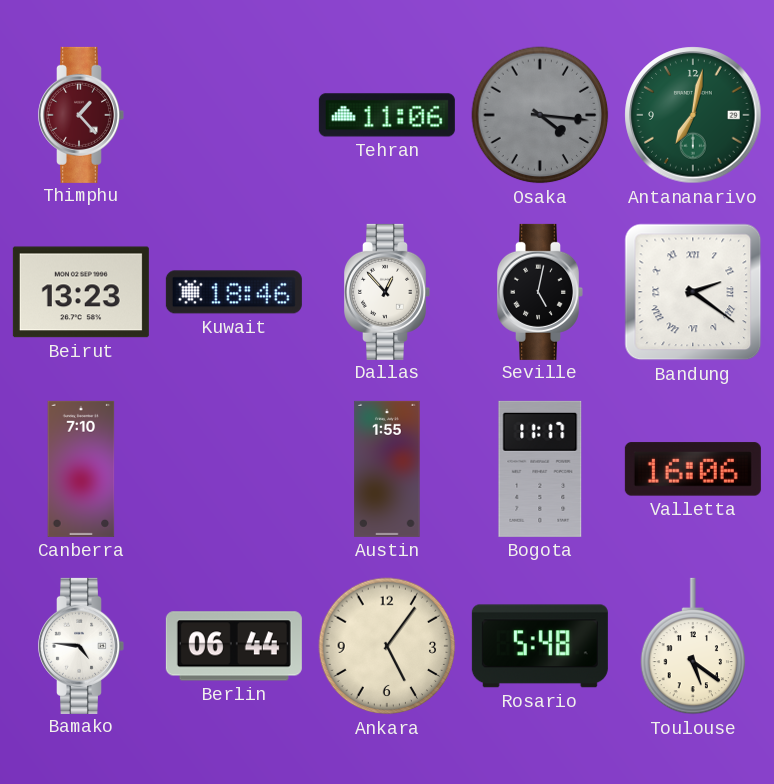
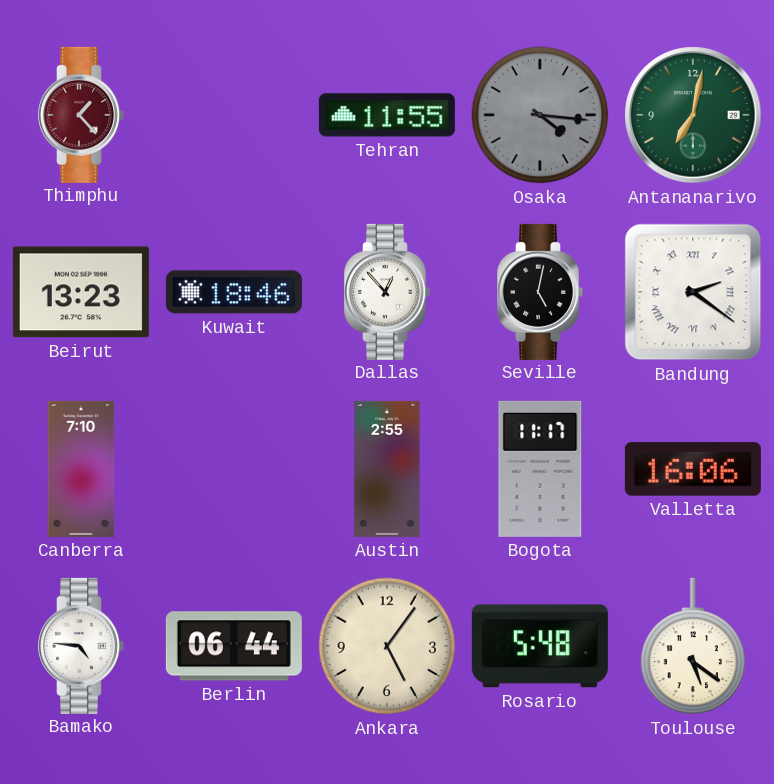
Tehran: 11:06 -> 11:55
Austin: 1:55 -> 2:55
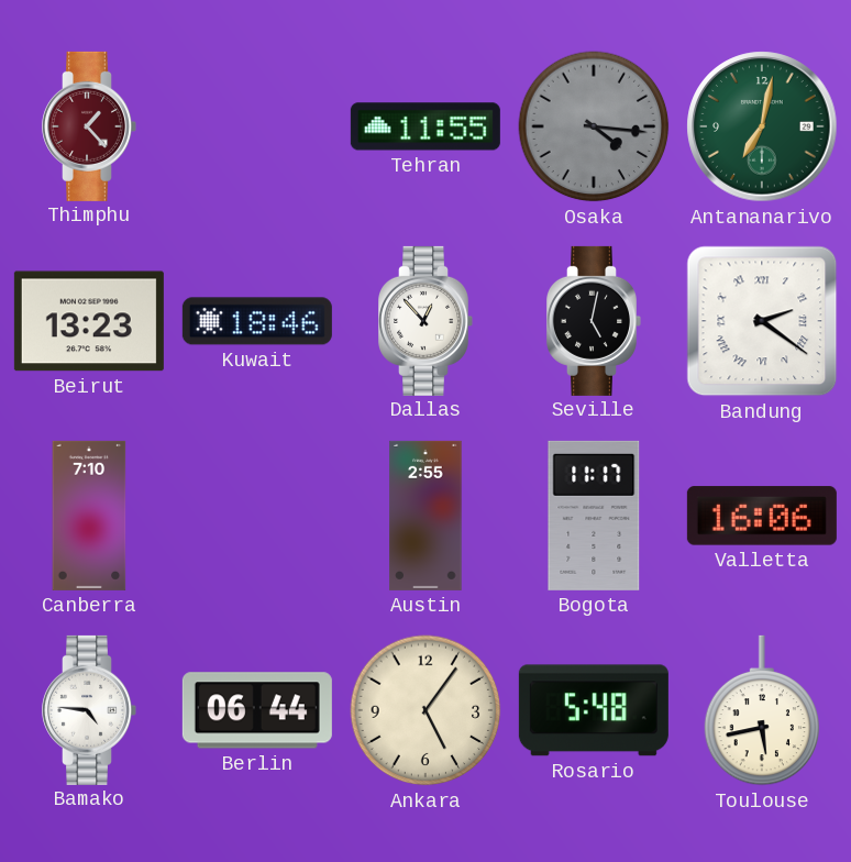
Toulouse: 5:21 -> 5:43
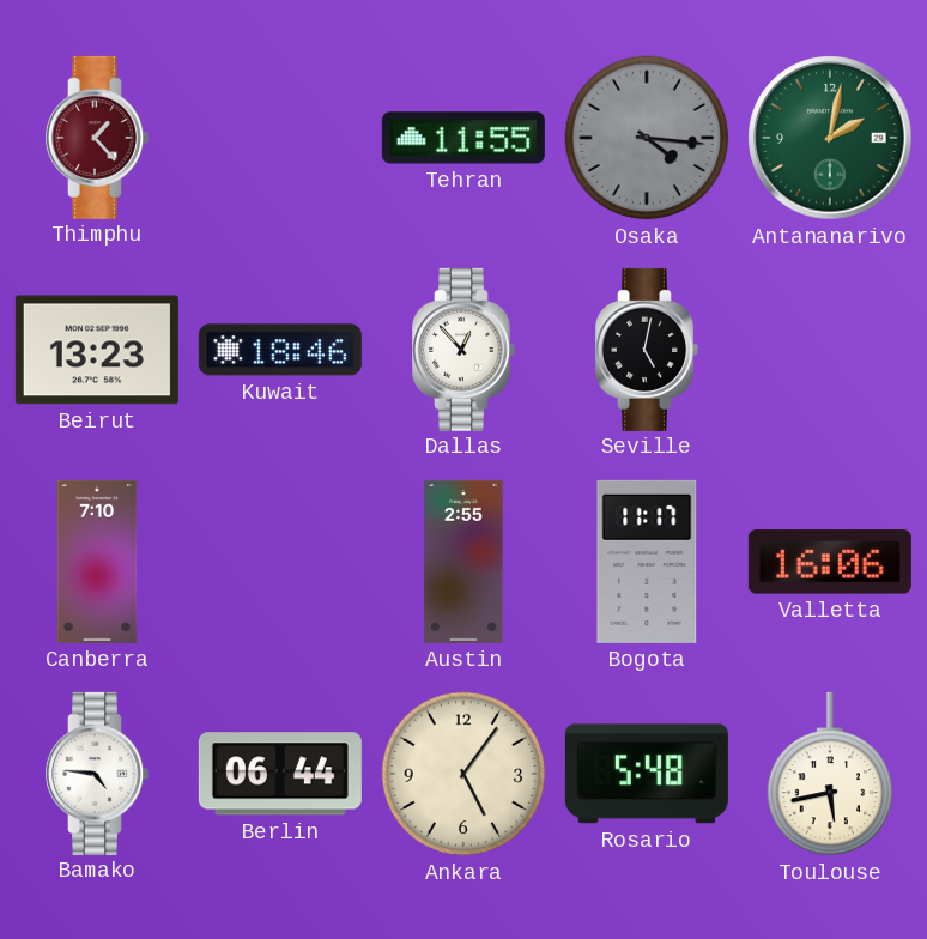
Antananarivo: 7:02 -> 2:02
Bandung: 2:21 -> none
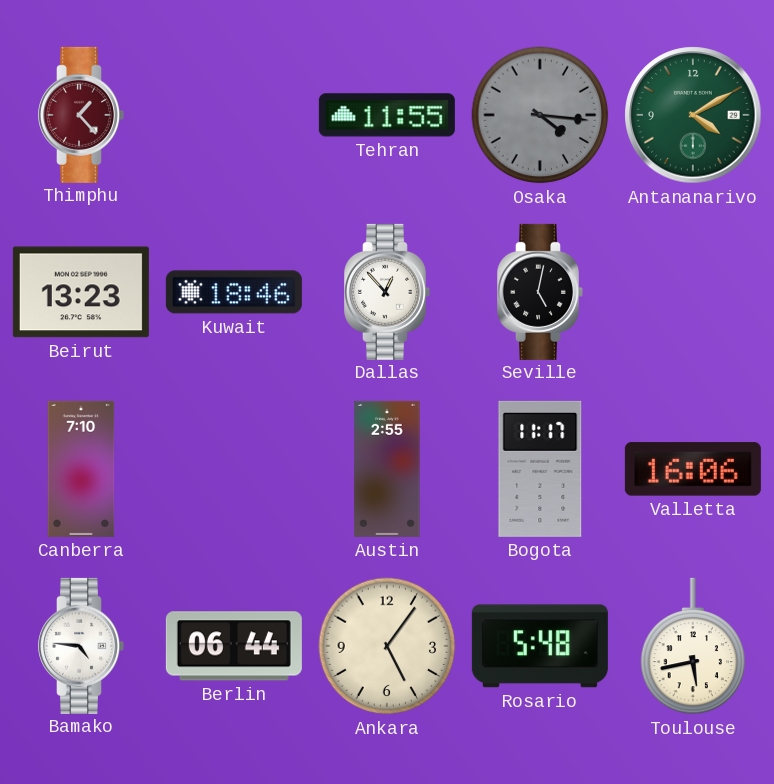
Antananarivo: 2:02 -> 4:10
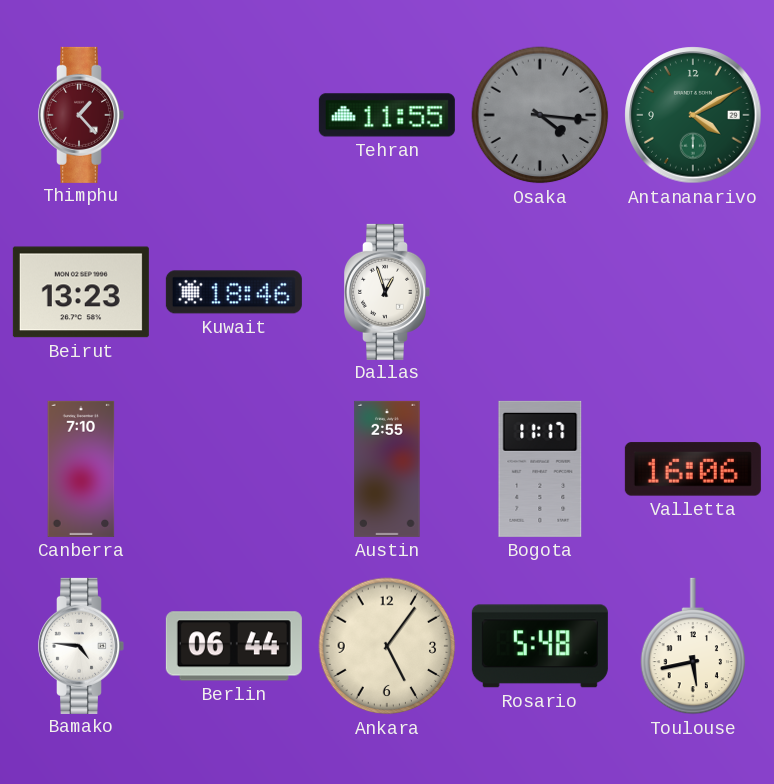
Dallas: 12:53 -> 12:57
Seville: 5:02 -> none
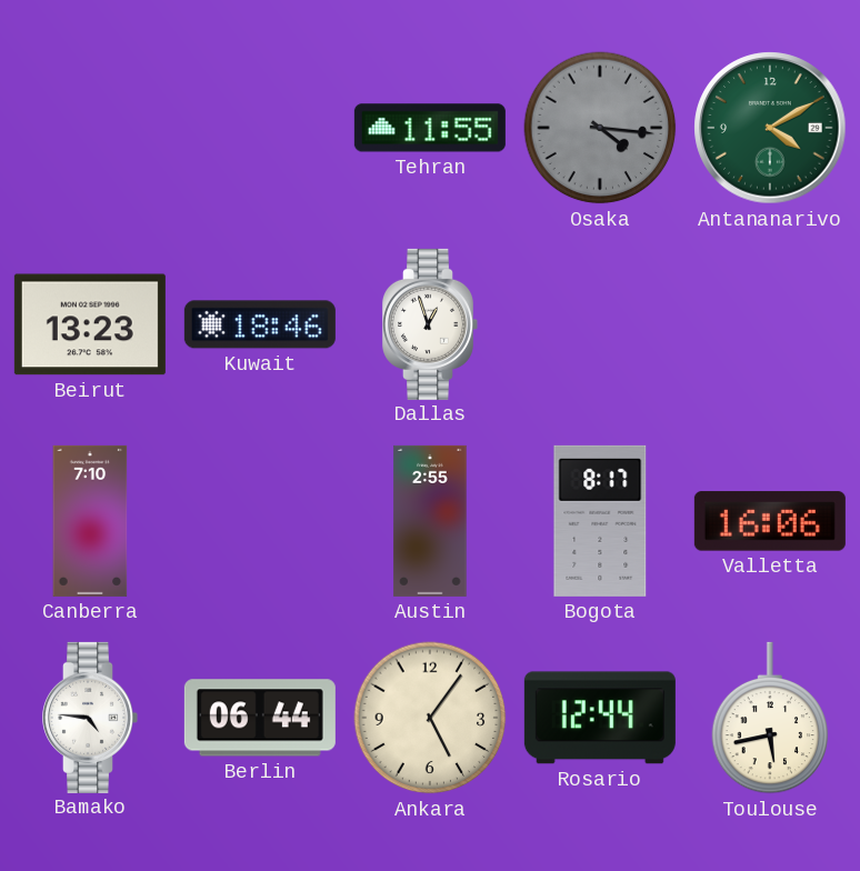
Thimphu: 1:23 -> none
Bogota: 11:17 -> 8:17
Rosario: 5:48 -> 12:44
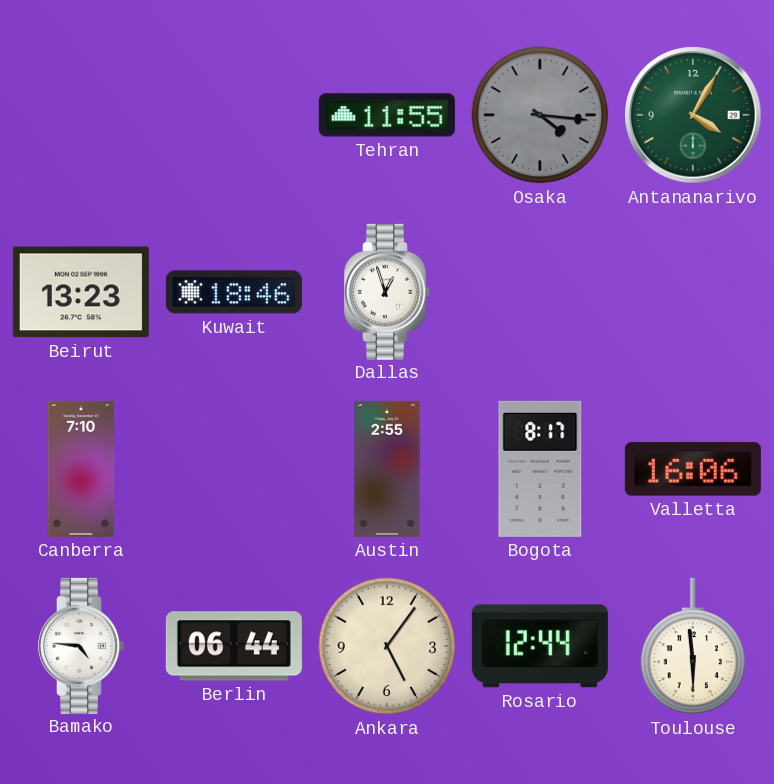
Antananarivo: 4:10 -> 4:05
Toulouse: 5:43 -> 5:59
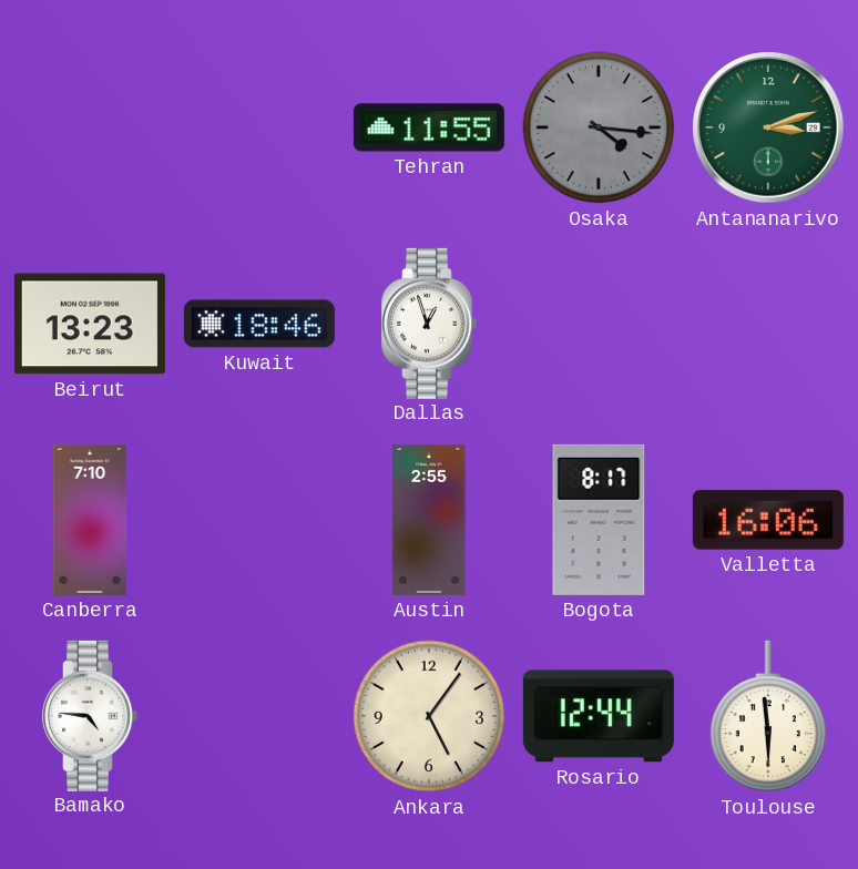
Antananarivo: 4:05 -> 3:12
Berlin: 06:44 -> none
